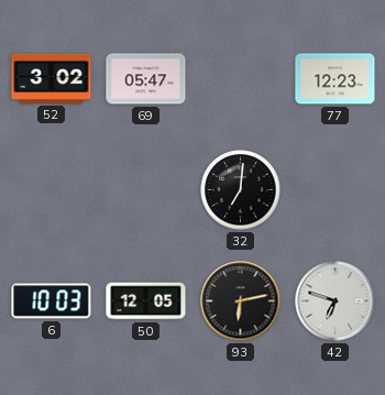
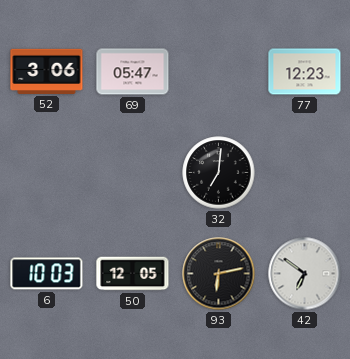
52: 3:02 -> 3:06
42: 6:48 -> 6:51
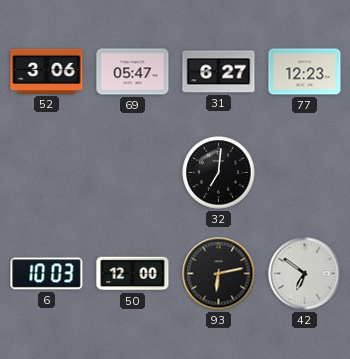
31: none -> 6:27
50: 12:05 -> 12:00
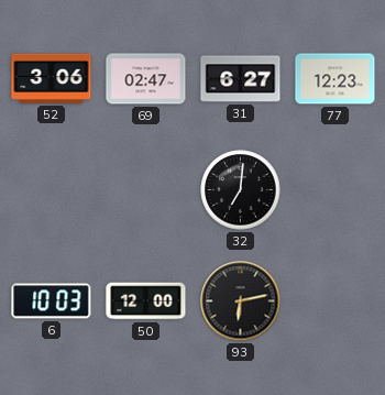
69: 05:47 -> 02:47
42: 6:51 -> none
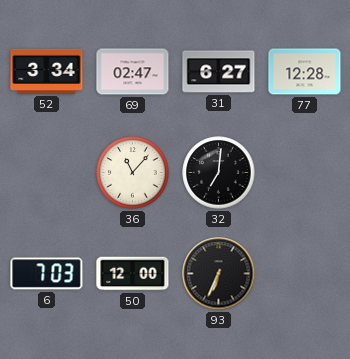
52: 3:06 -> 3:34
77: 12:23 -> 12:28
36: none -> 11:07
6: 10:03 -> 7:03
93: 6:13 -> 6:34
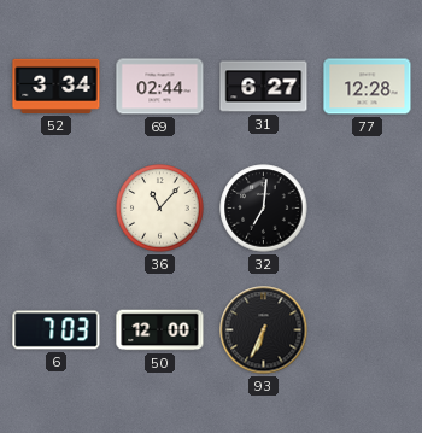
69: 02:47 -> 02:44
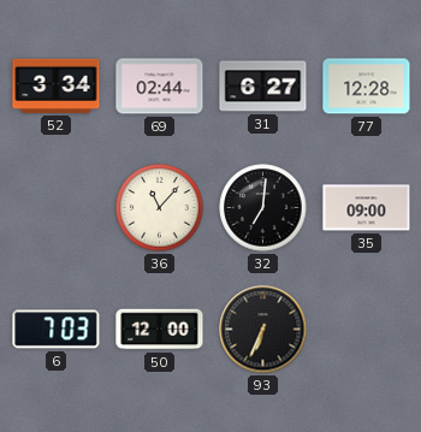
35: none -> 09:00
